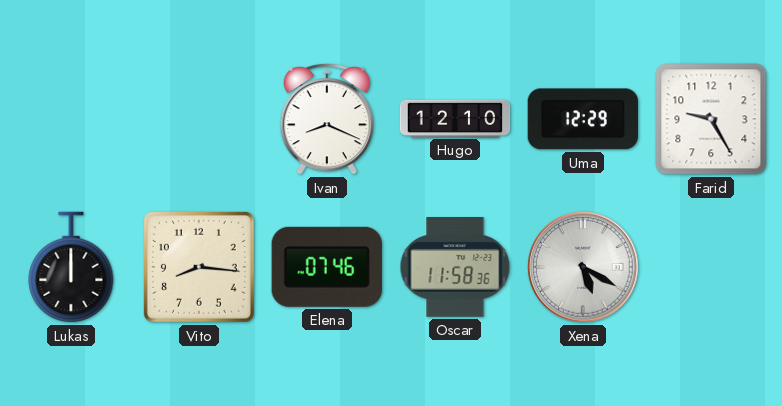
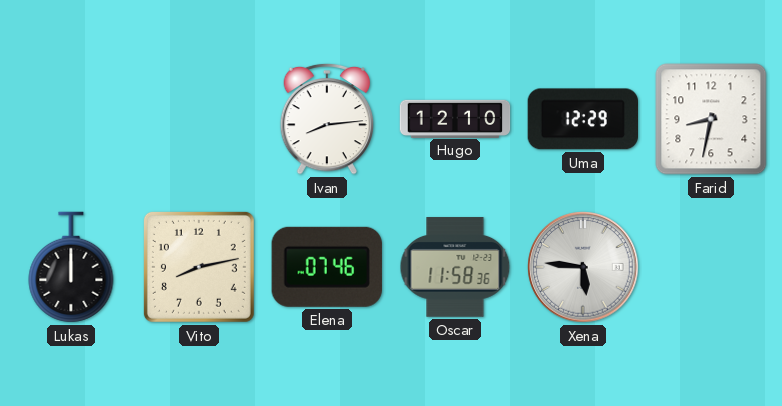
Ivan: 8:19 -> 8:14
Farid: 9:25 -> 8:32
Vito: 8:16 -> 8:13
Xena: 5:20 -> 5:46
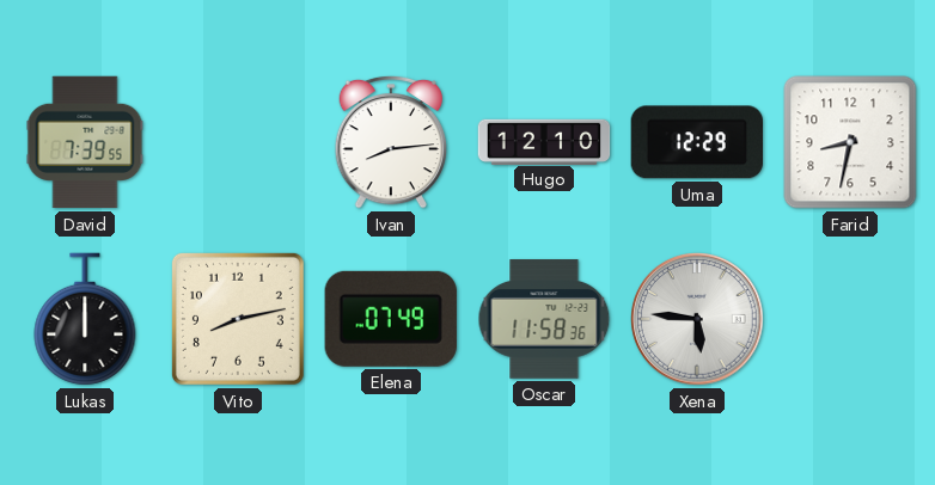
David: none -> 7:39
Elena: 07:46 -> 07:49
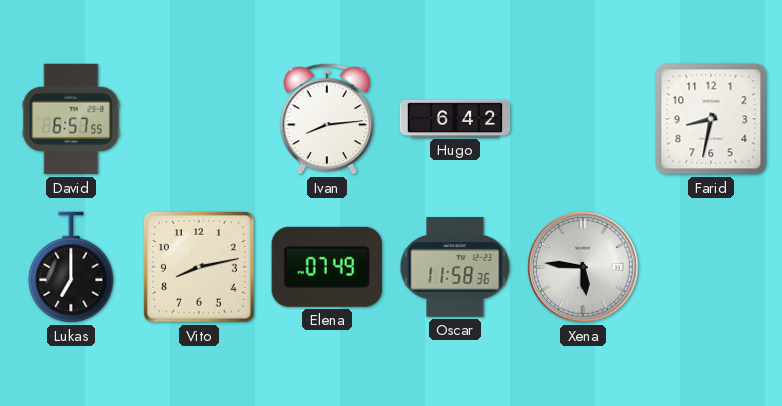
David: 7:39 -> 6:57
Hugo: 12:10 -> 6:42
Uma: 12:29 -> none
Lukas: 12:00 -> 7:00
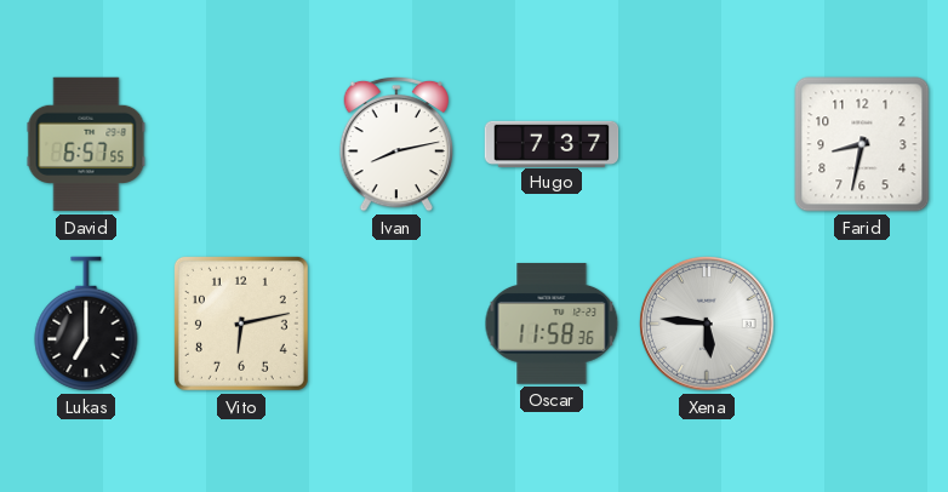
Ivan: 8:14 -> 8:13
Hugo: 6:42 -> 7:37
Vito: 8:13 -> 6:13
Elena: 07:49 -> none
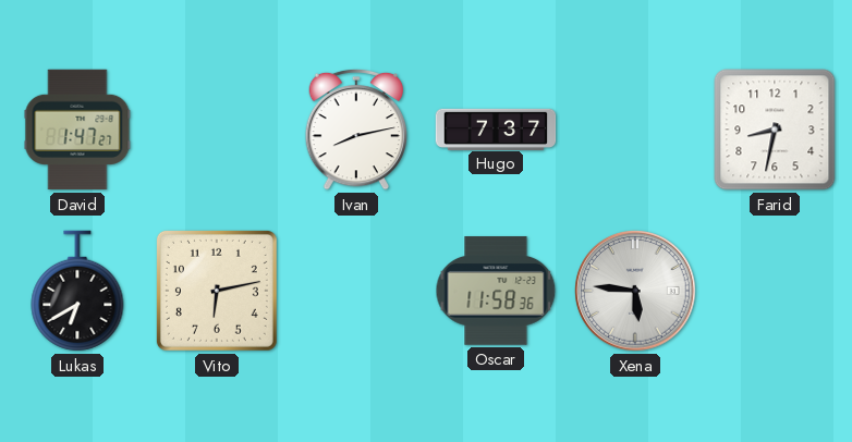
David: 6:57 -> 1:47
Lukas: 7:00 -> 6:40
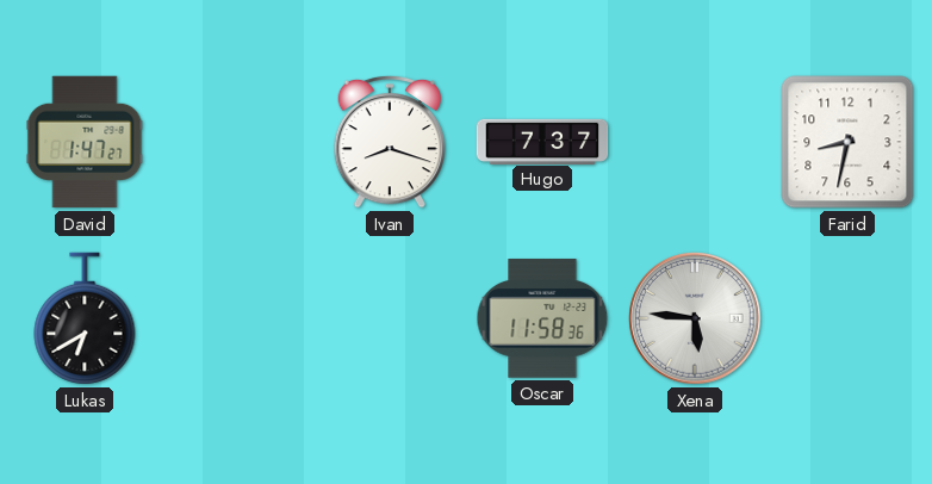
Ivan: 8:13 -> 8:18
Vito: 6:13 -> none
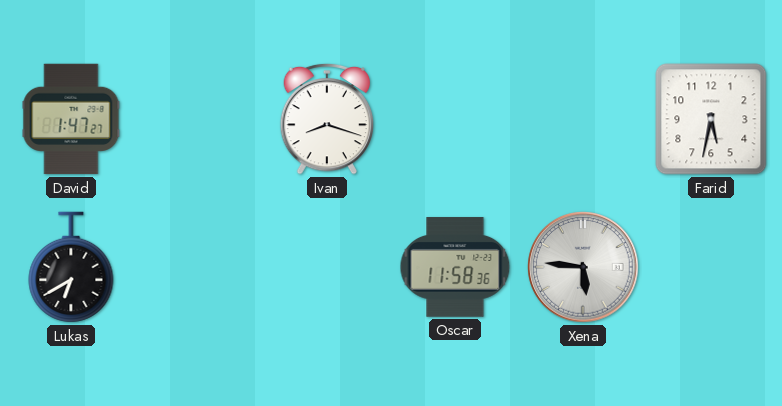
Hugo: 7:37 -> none
Farid: 8:32 -> 5:32
